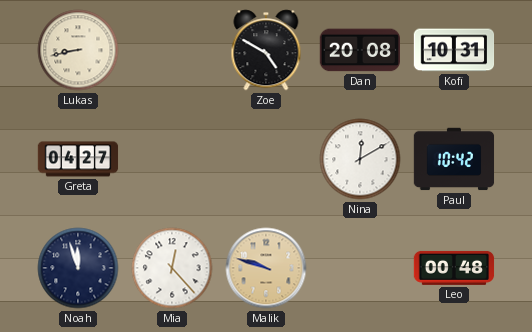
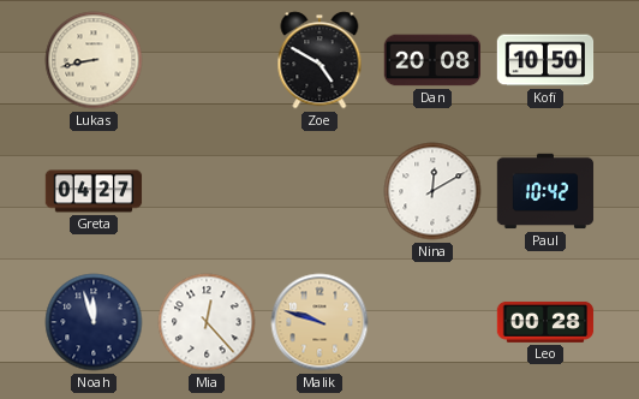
Kofi: 10:31 -> 10:50
Leo: 00:48 -> 00:28
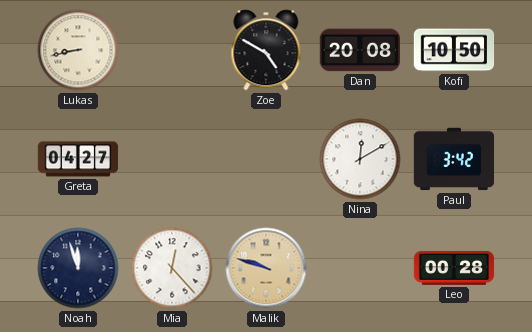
Paul: 10:42 -> 3:42
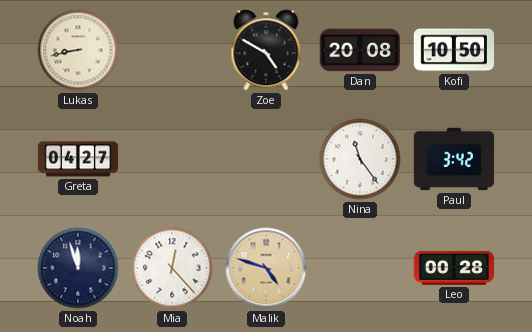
Nina: 12:10 -> 11:24
Malik: 9:48 -> 4:48
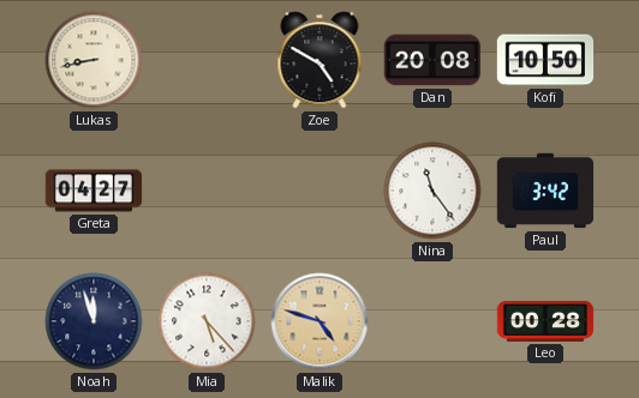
Mia: 12:23 -> 5:23
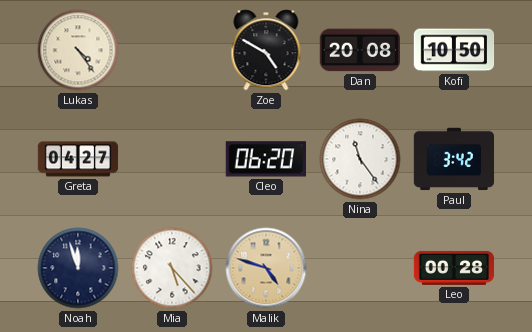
Lukas: 8:43 -> 4:24
Cleo: none -> 06:20
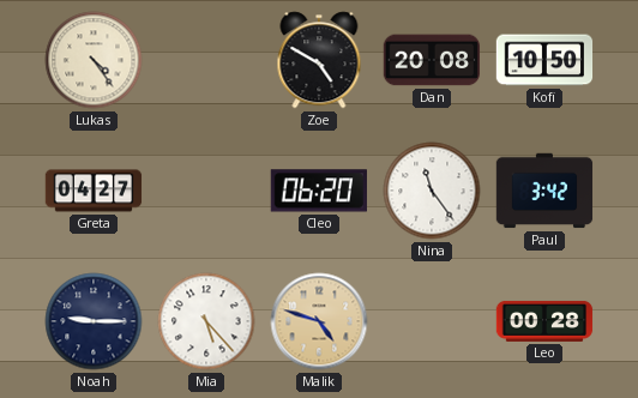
Noah: 11:57 -> 9:15
